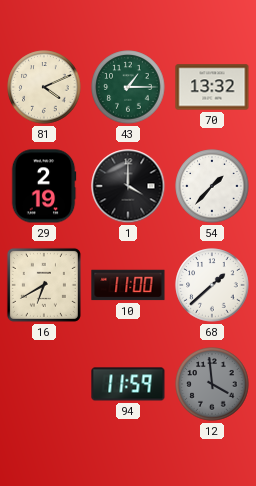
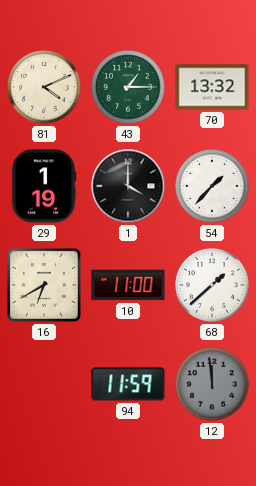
29: 2:19 -> 1:19
12: 3:59 -> 11:59
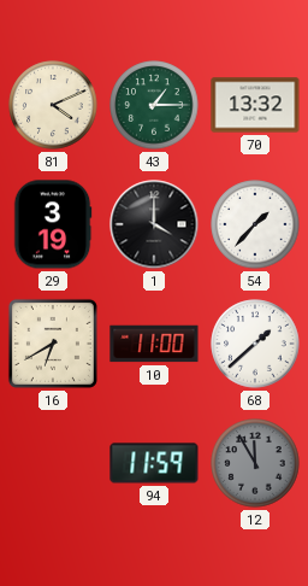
29: 1:19 -> 3:19
12: 11:59 -> 11:55
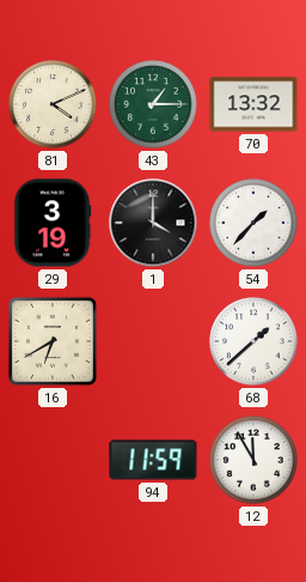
10: 11:00 -> none
12 dial: grey -> white
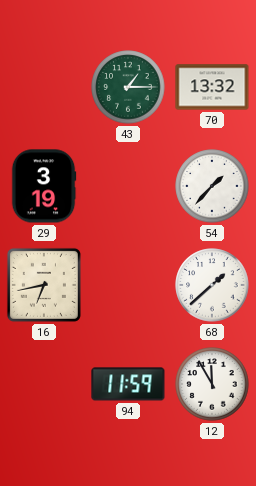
81: 4:11 -> none
1: 4:00 -> none
16: 6:40 -> 6:43
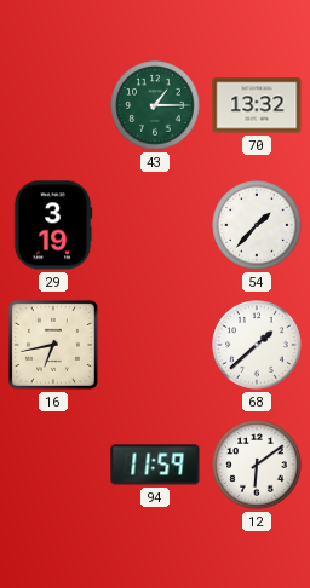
12: 11:55 -> 6:09
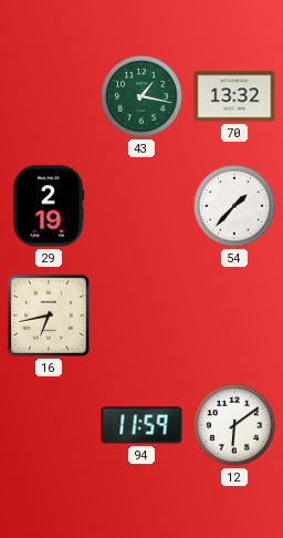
43: 1:15 -> 1:17
29: 3:19 -> 2:19
68: 1:38 -> none
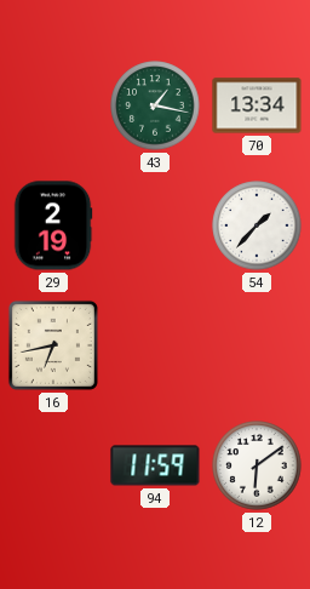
70: 13:32 -> 13:34
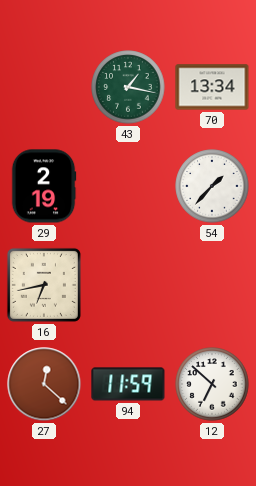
27: none -> 12:22
12: 6:09 -> 6:52
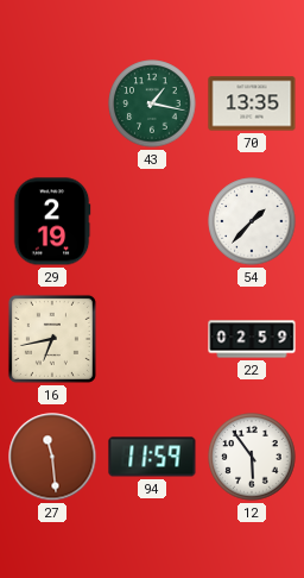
70: 13:34 -> 13:35
22: none -> 02:59
27: 12:22 -> 11:29
12: 6:52 -> 5:54
